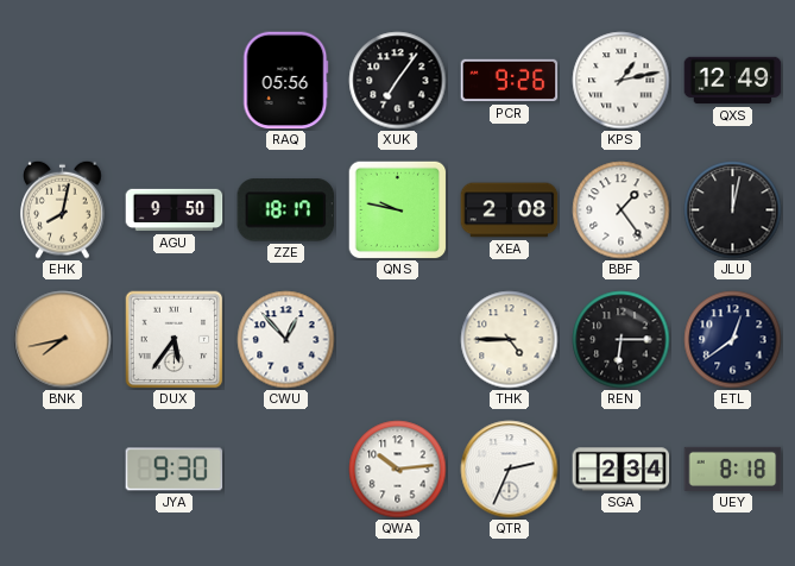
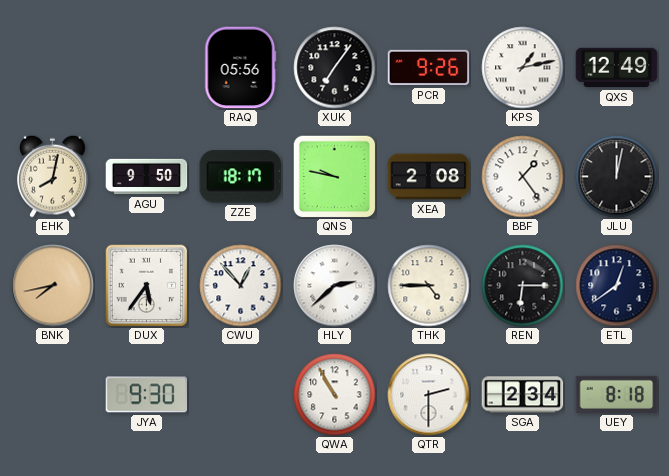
HLY: none -> 2:38
QWA: 10:14 -> 10:55
QTR: 2:34 -> 2:30
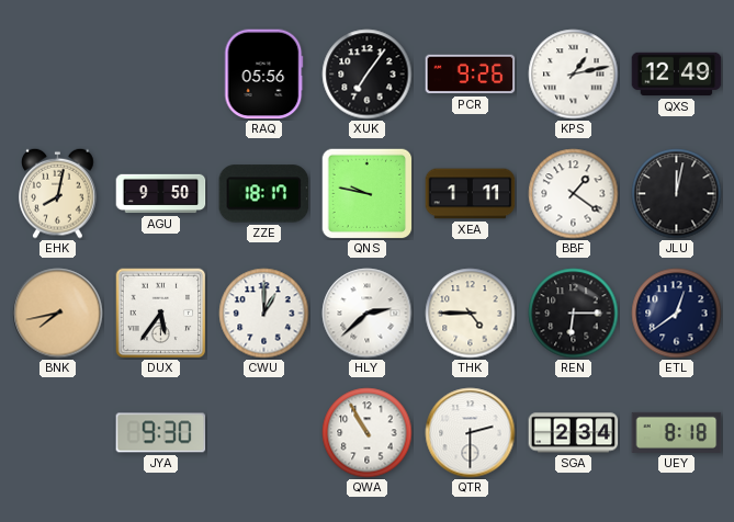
XEA: 2:08 -> 1:11
BBF: 1:24 -> 1:21
CWU: 12:53 -> 1:00
